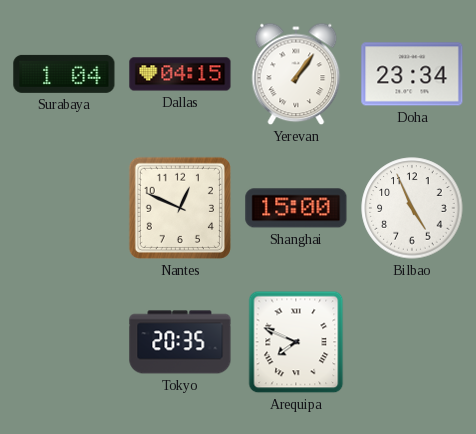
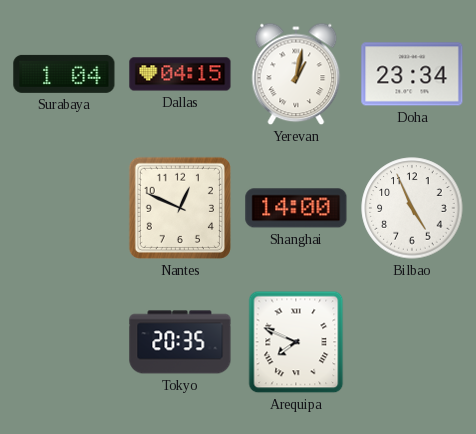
Yerevan: 1:06 -> 1:02
Shanghai: 15:00 -> 14:00
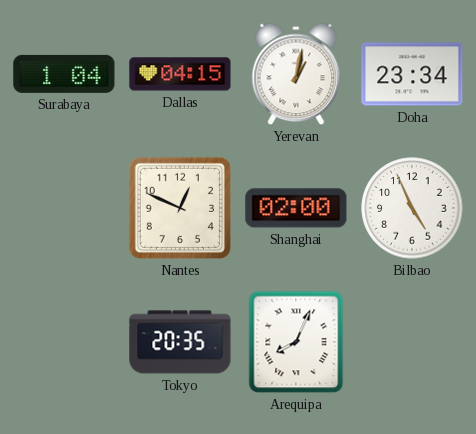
Shanghai: 14:00 -> 02:00
Arequipa: 7:49 -> 8:04
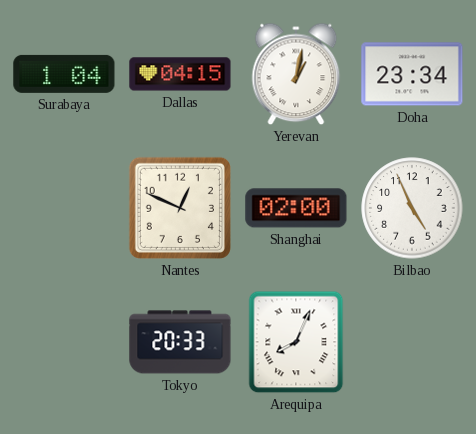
Tokyo: 20:35 -> 20:33
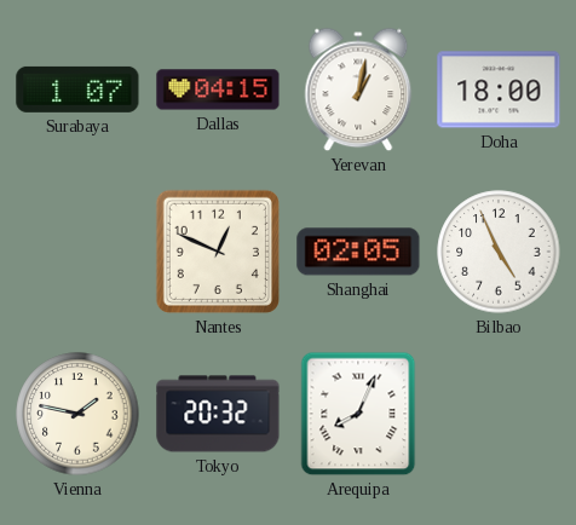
Surabaya: 1:04 -> 1:07
Doha: 23:34 -> 18:00
Shanghai: 02:00 -> 02:05
Vienna: none -> 1:47
Tokyo: 20:33 -> 20:32
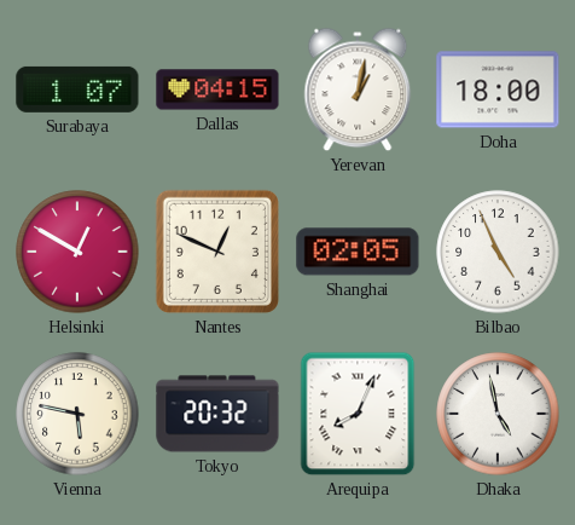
Helsinki: none -> 12:50
Vienna: 1:47 -> 5:47
Dhaka: none -> 4:58
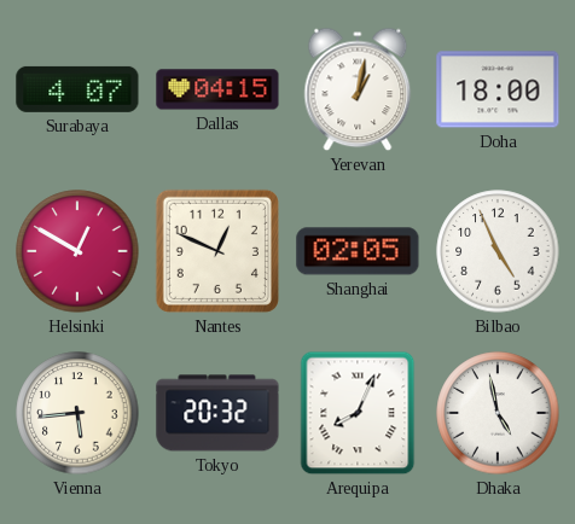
Surabaya: 1:07 -> 4:07
Vienna: 5:47 -> 5:44
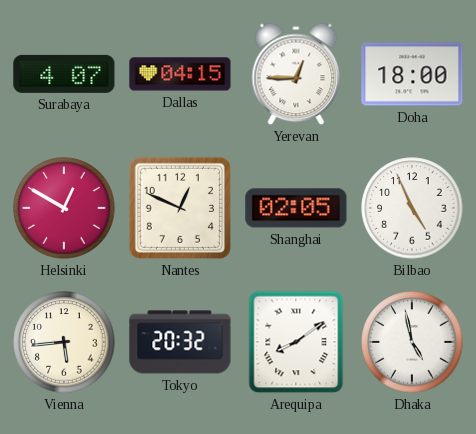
Yerevan: 1:02 -> 12:45
Arequipa: 8:04 -> 8:09
